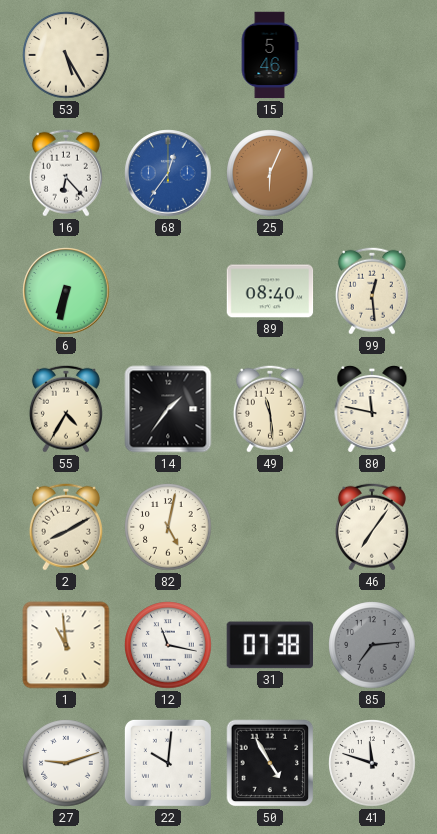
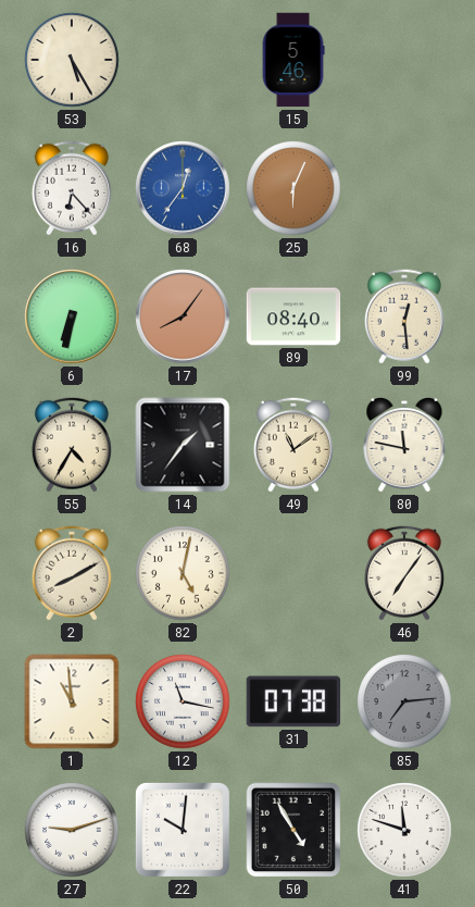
17: none -> 8:06
49: 11:29 -> 11:09
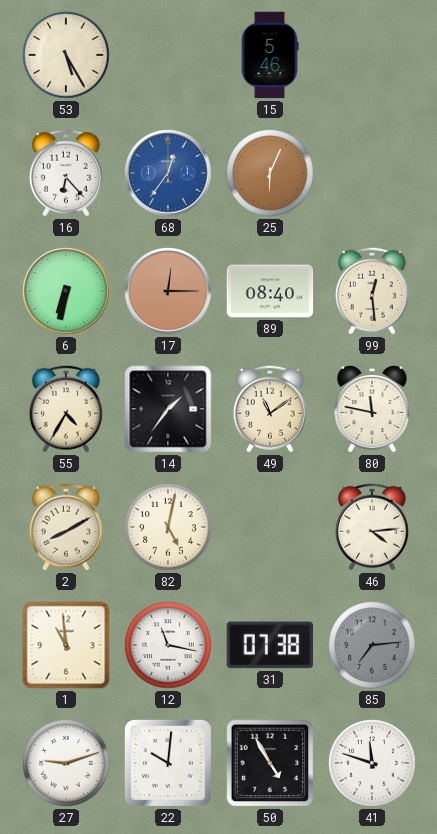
17: 8:06 -> 12:15
46: 7:06 -> 4:14
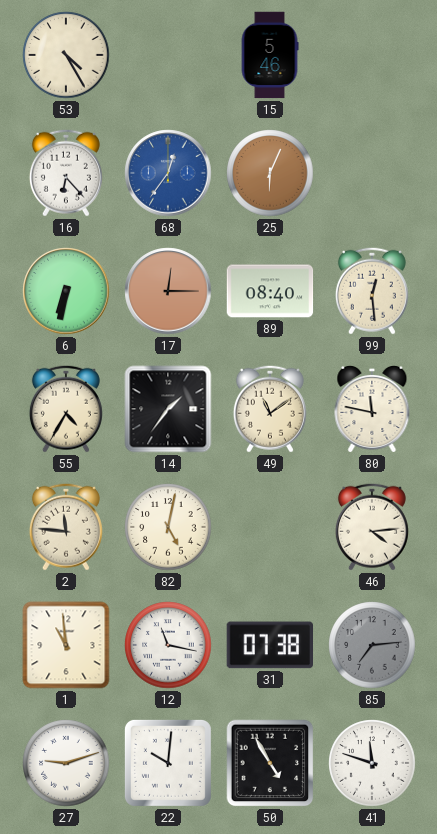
53: 5:25 -> 4:25
2: 8:10 -> 11:46
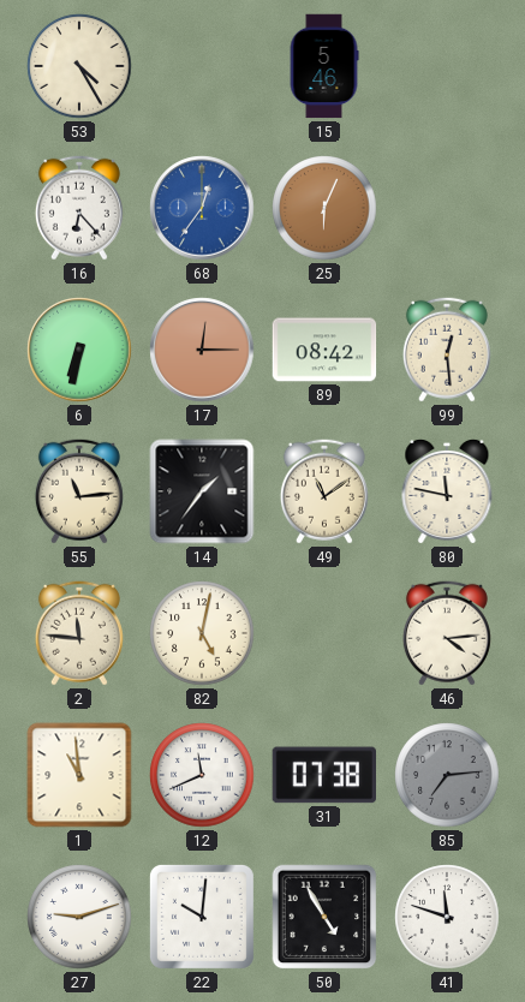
89: 08:40 -> 08:42
55: 4:35 -> 11:14
12: 11:17 -> 11:41
